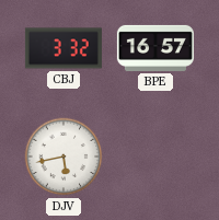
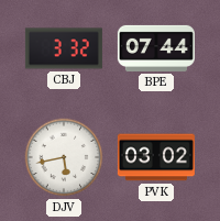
BPE: 16:57 -> 07:44
PVK: none -> 03:02
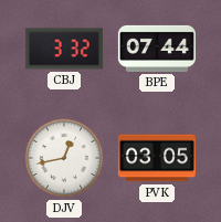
DJV: 5:43 -> 12:43
PVK: 03:02 -> 03:05
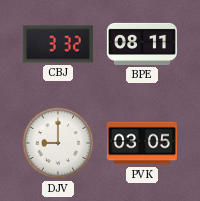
BPE: 07:44 -> 08:11
DJV: 12:43 -> 9:00
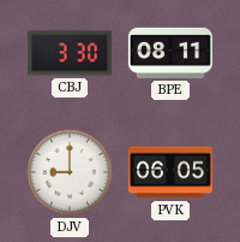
CBJ: 3:32 -> 3:30
PVK: 03:05 -> 06:05
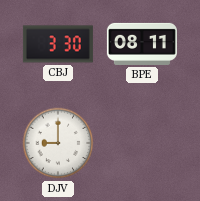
PVK: 06:05 -> none
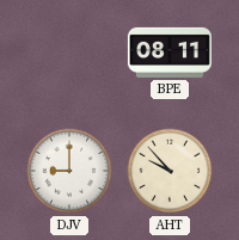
CBJ: 3:30 -> none
AHT: none -> 9:53
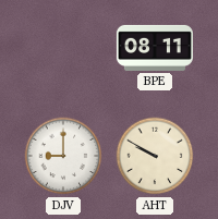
AHT: 9:53 -> 9:50
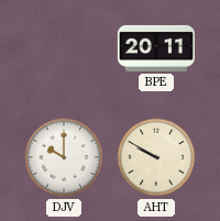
BPE: 08:11 -> 20:11
DJV: 9:00 -> 10:00
